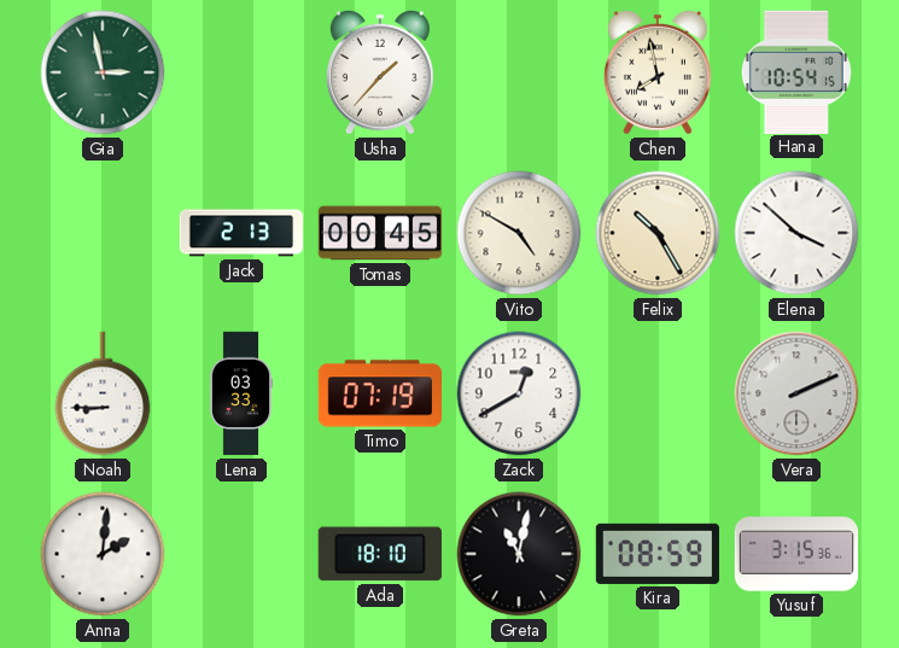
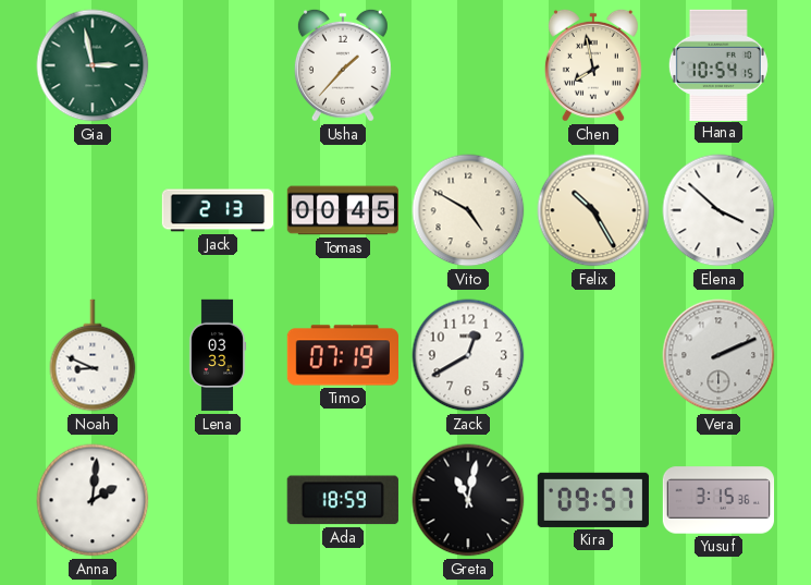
Noah: 8:45 -> 8:49
Ada: 18:10 -> 18:59
Kira: 08:59 -> 09:57
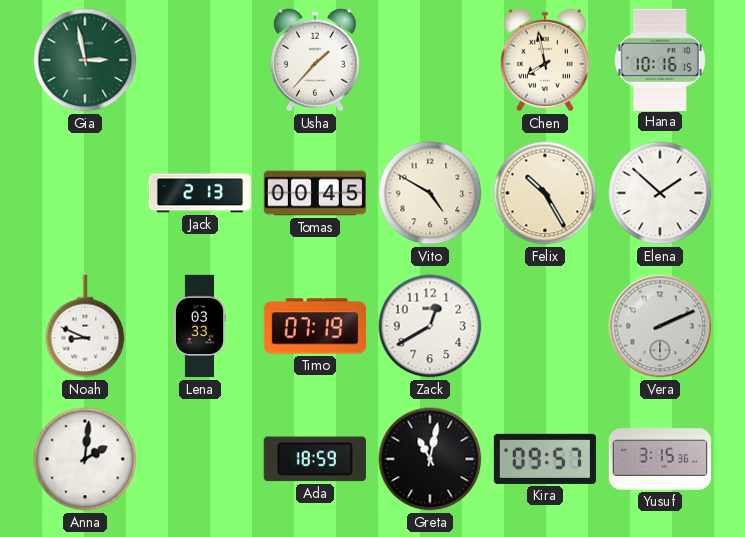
Hana: 10:54 -> 10:16
Elena: 3:52 -> 1:52
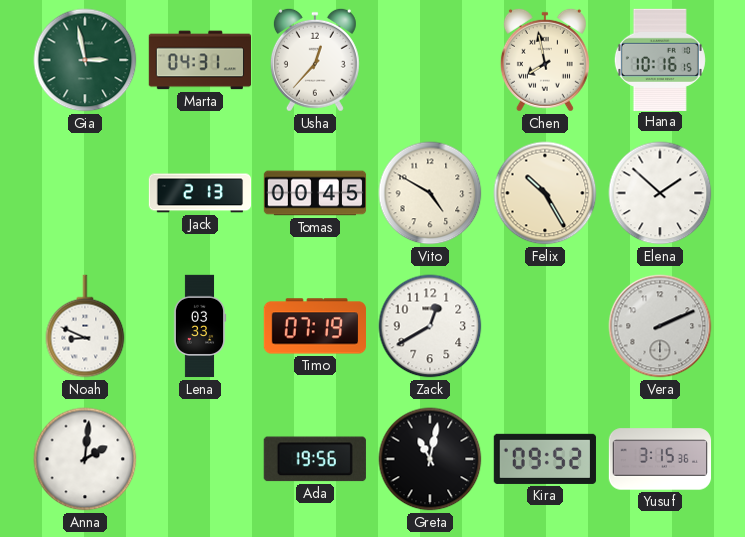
Marta: none -> 04:31
Usha: 1:37 -> 12:37
Ada: 18:59 -> 19:56
Kira: 09:57 -> 09:52
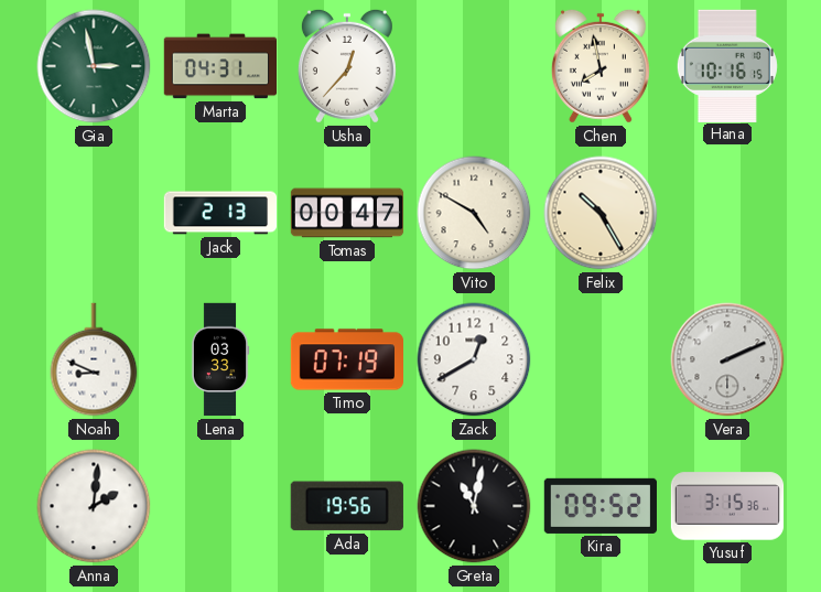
Tomas: 00:45 -> 00:47
Elena: 1:52 -> none
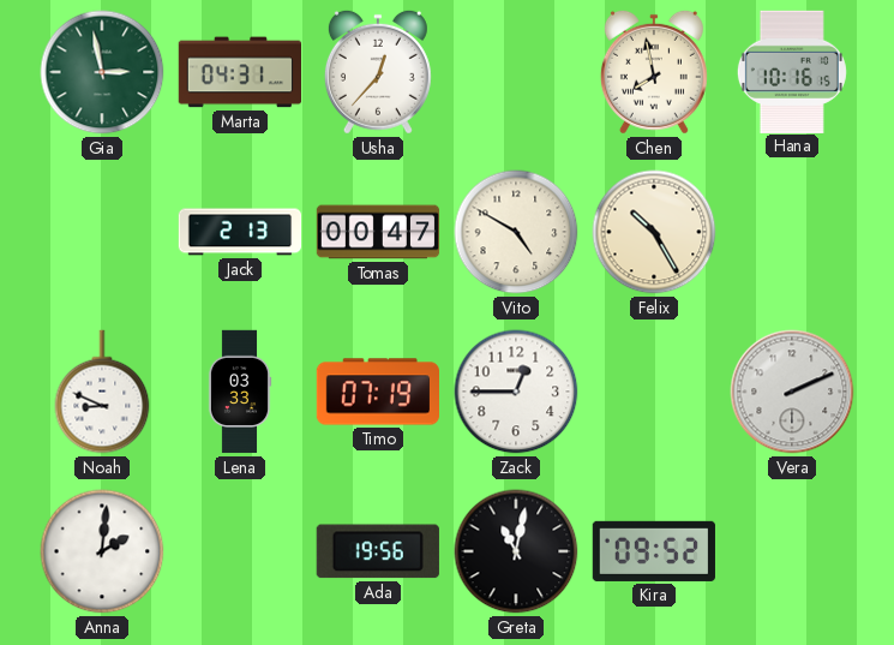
Zack: 12:40 -> 12:45
Yusuf: 3:15 -> none
